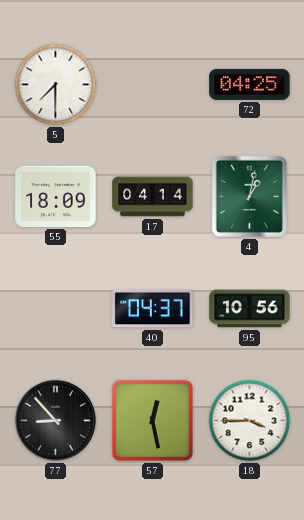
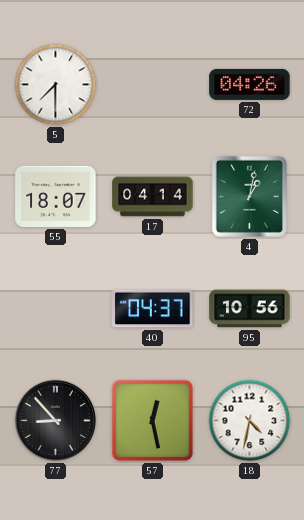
72: 04:25 -> 04:26
55: 18:09 -> 18:07
18: 3:45 -> 4:32
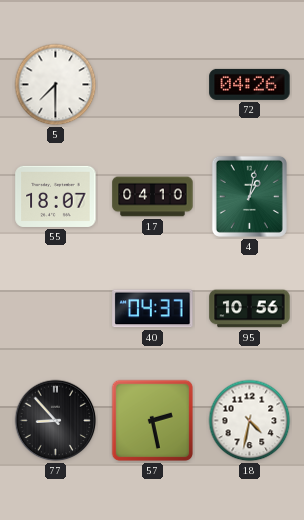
17: 04:14 -> 04:10
57: 12:28 -> 2:28
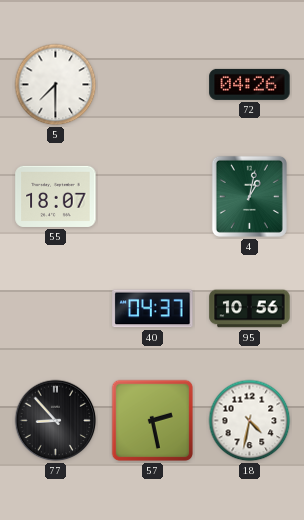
17: 04:10 -> none
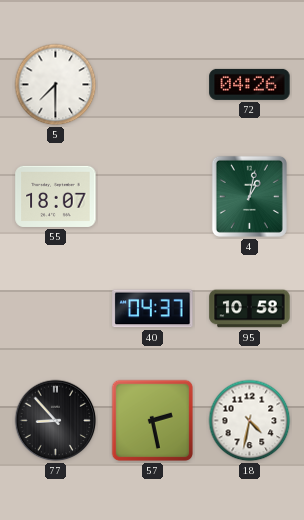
95: 10:56 -> 10:58
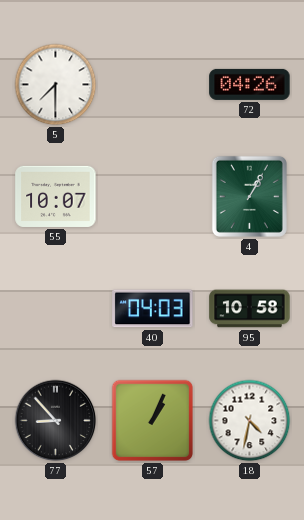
55: 18:07 -> 10:07
4: 1:02 -> 1:05
40: 04:37 -> 04:03
57: 2:28 -> 1:04
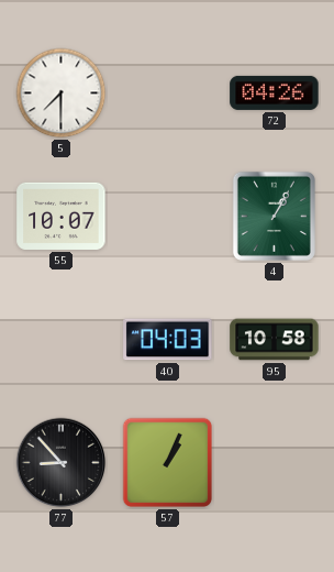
18: 4:32 -> none
